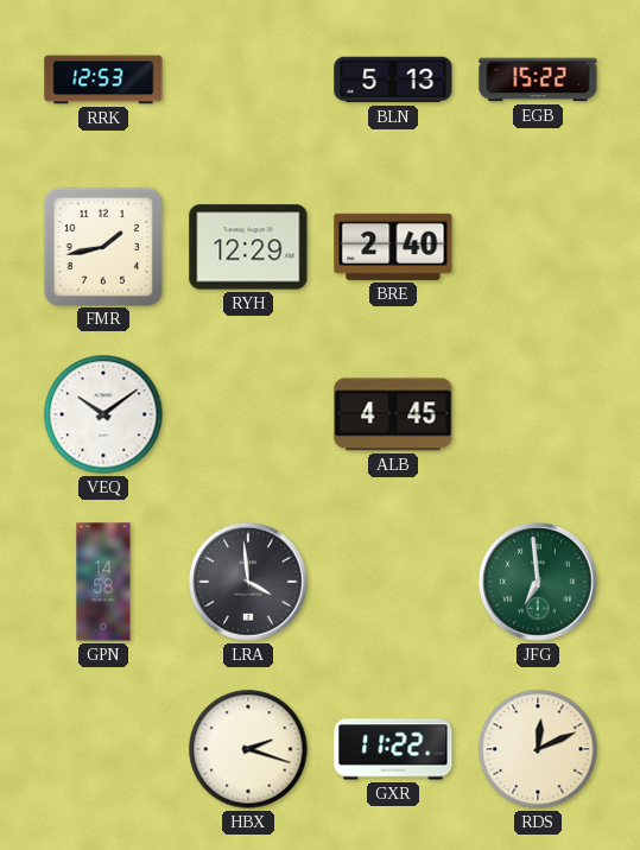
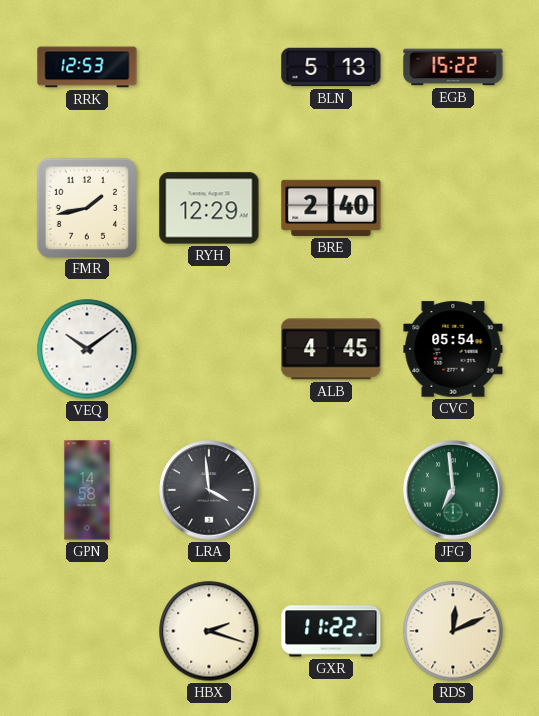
CVC: none -> 05:54
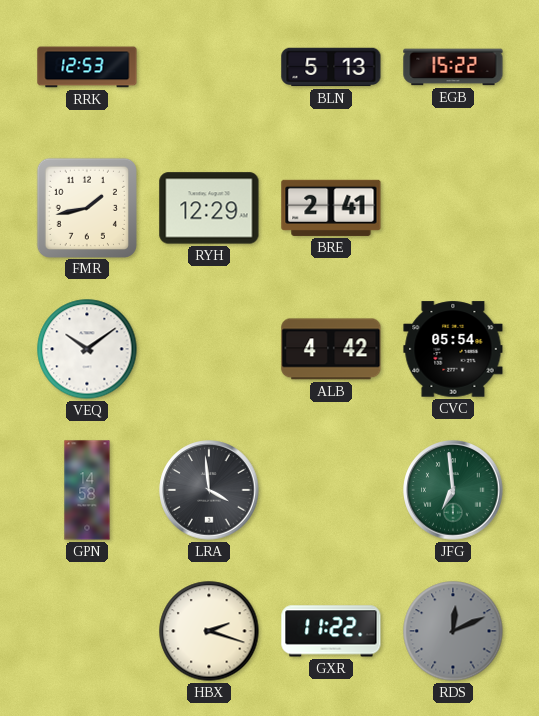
BRE: 2:40 -> 2:41
ALB: 4:45 -> 4:42
RDS dial: cream -> grey
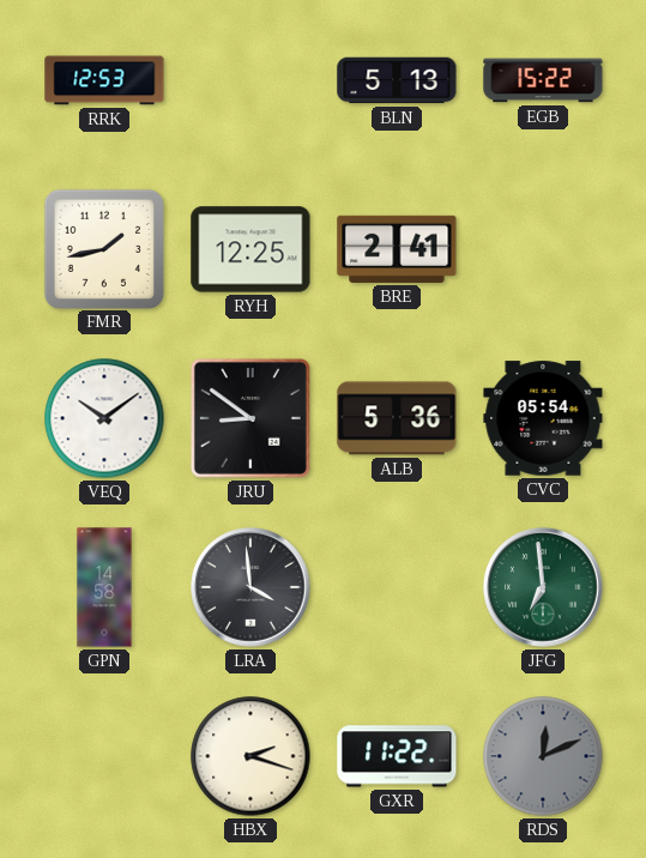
RYH: 12:29 -> 12:25
JRU: none -> 8:51
ALB: 4:42 -> 5:36
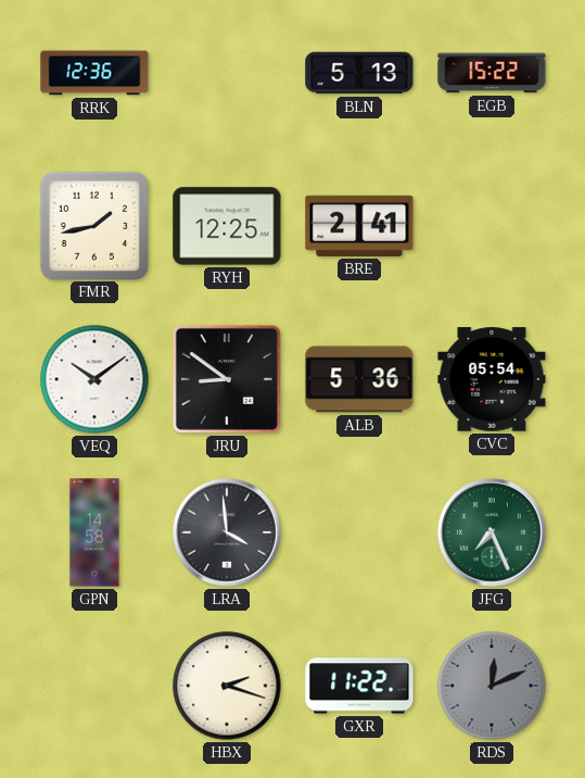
RRK: 12:53 -> 12:36
JFG: 6:59 -> 7:26
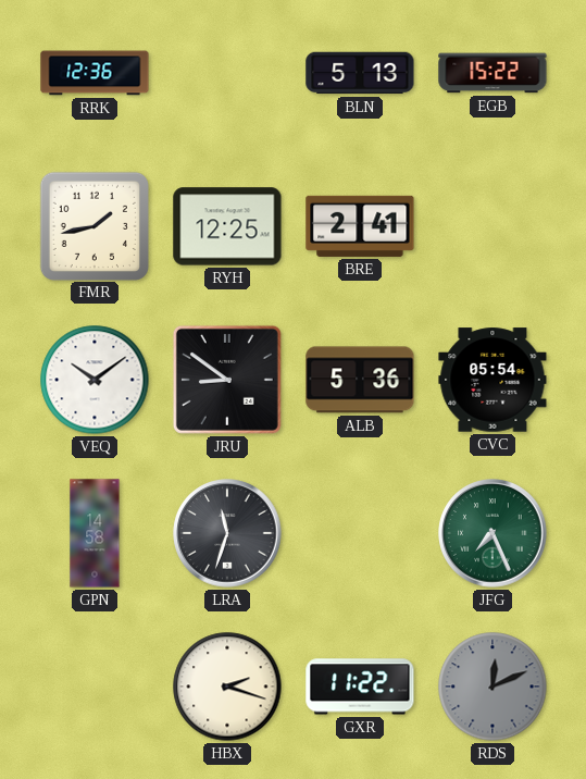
LRA: 3:59 -> 11:33
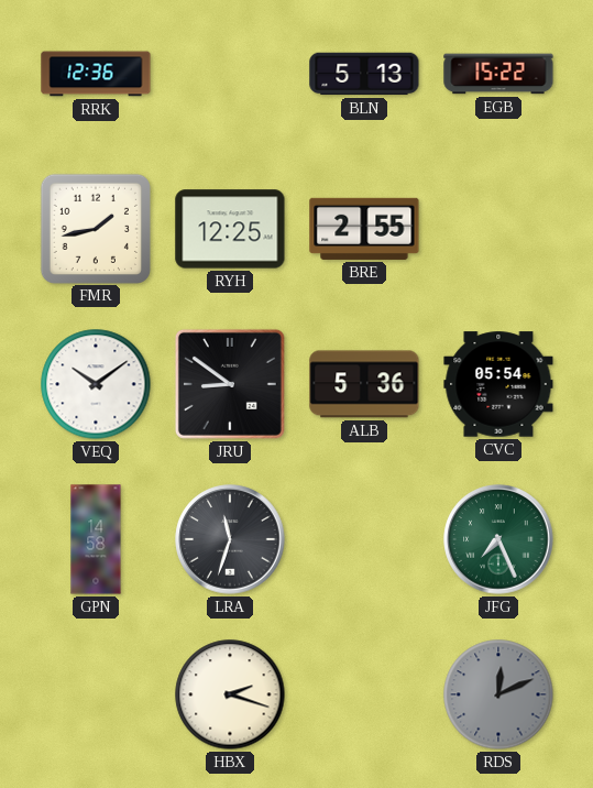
BRE: 2:41 -> 2:55
GXR: 11:22 -> none
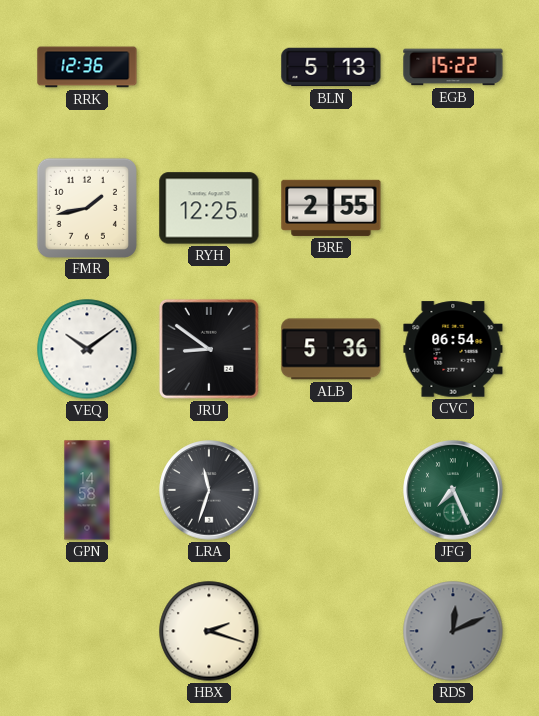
CVC: 05:54 -> 06:54
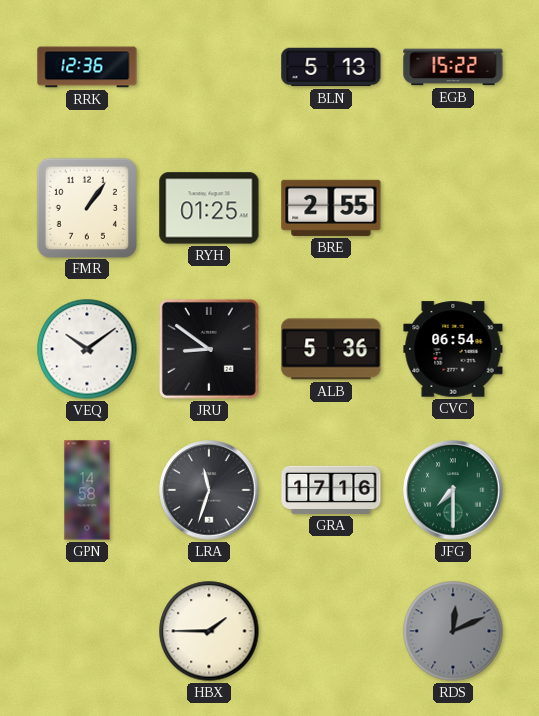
FMR: 1:43 -> 1:06
RYH: 12:25 -> 01:25
GRA: none -> 17:16
JFG: 7:26 -> 7:30
HBX: 2:18 -> 1:45
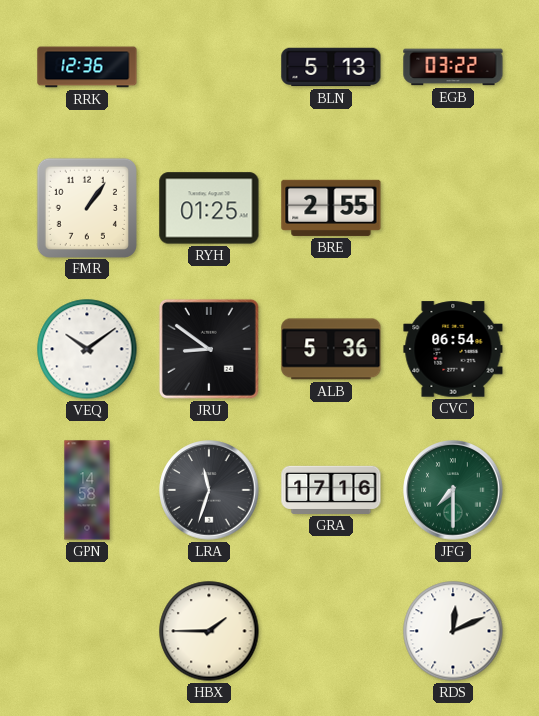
EGB: 15:22 -> 03:22
RDS dial: grey -> white
